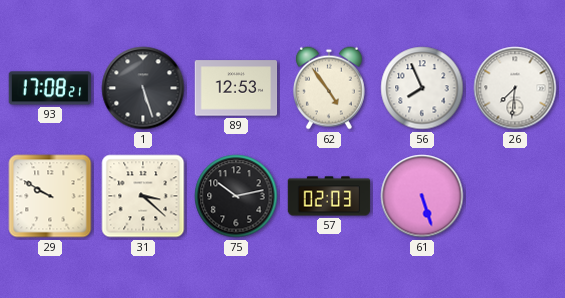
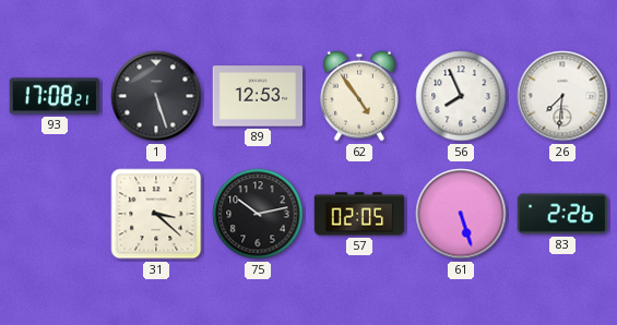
29: 9:50 -> none
57: 02:03 -> 02:05
83: none -> 2:26
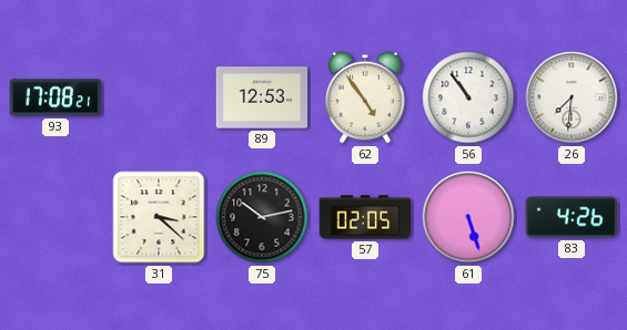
1: 5:27 -> none
56: 7:56 -> 10:54
83: 2:26 -> 4:26
